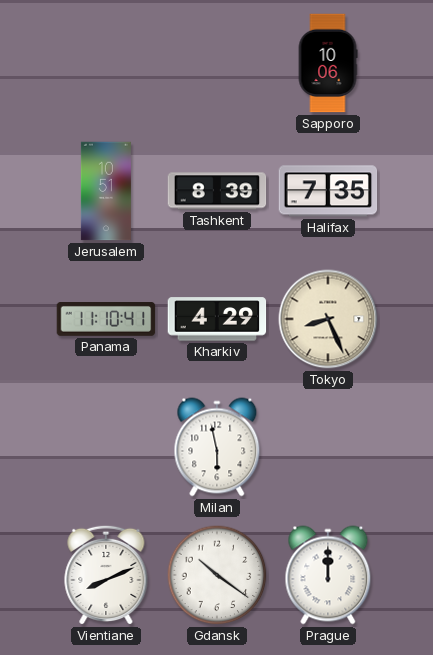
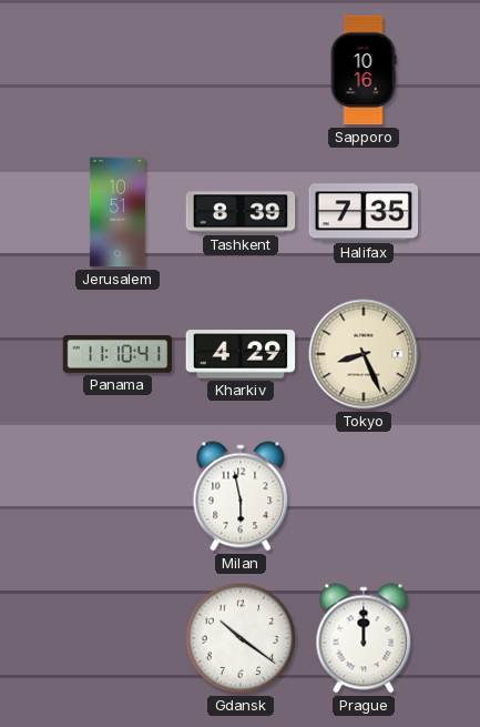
Sapporo: 10:06 -> 10:16
Vientiane: 8:11 -> none
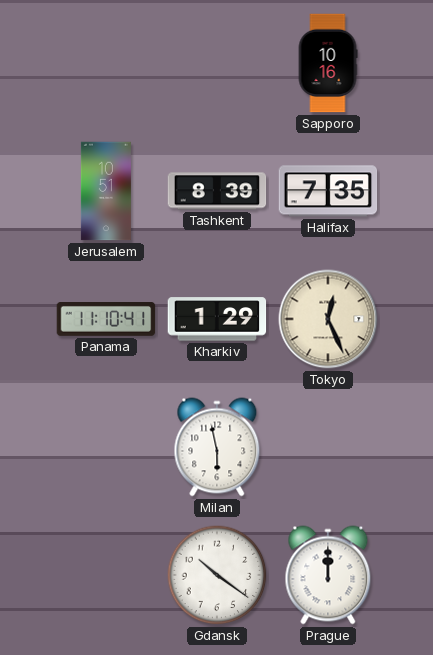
Kharkiv: 4:29 -> 1:29
Tokyo: 8:26 -> 12:26
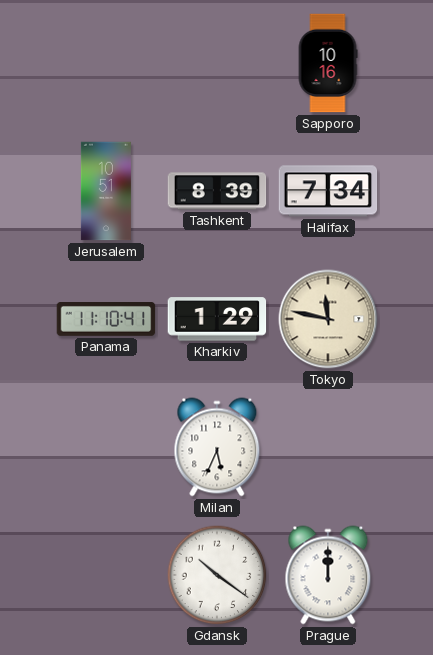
Halifax: 7:35 -> 7:34
Tokyo: 12:26 -> 11:47
Milan: 5:58 -> 5:34
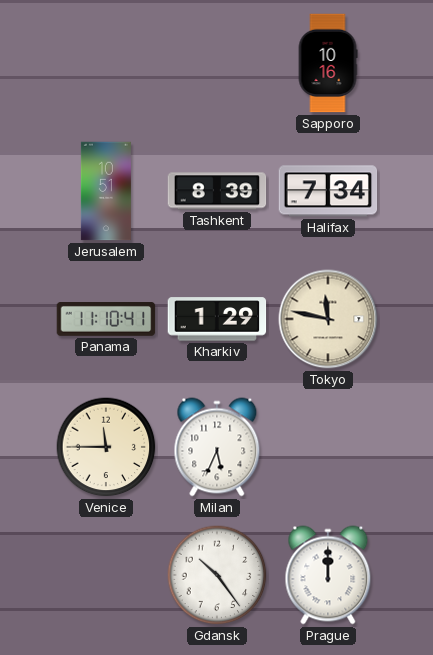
Venice: none -> 11:45
Gdansk: 10:21 -> 10:24
